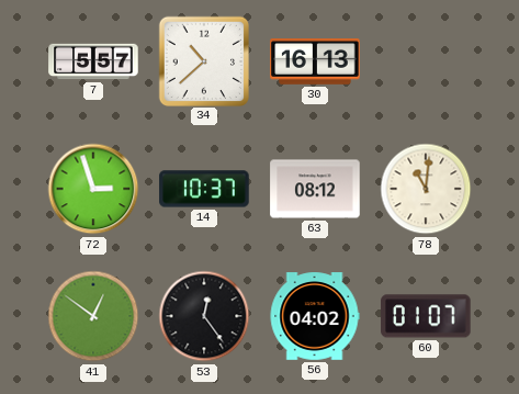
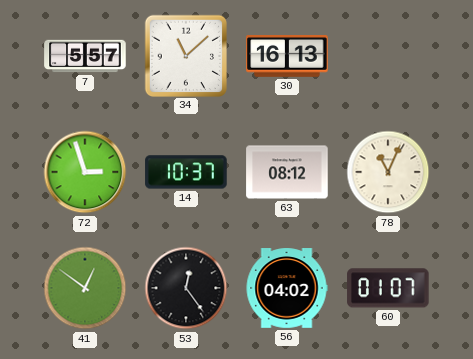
34: 10:38 -> 11:08
78: 11:01 -> 11:04
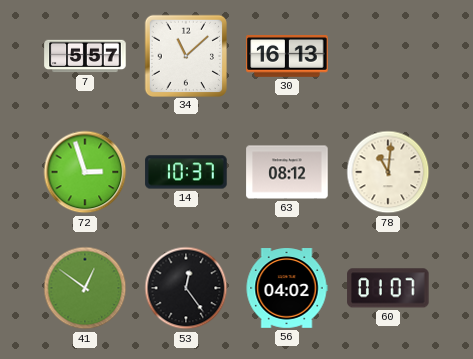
78: 11:04 -> 11:01
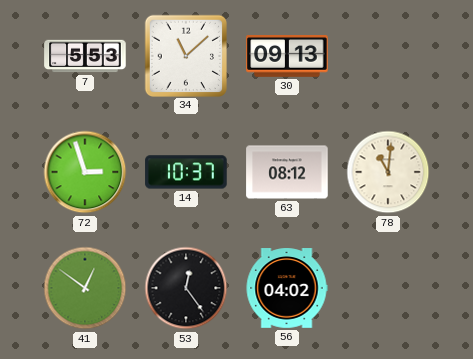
7: 5:57 -> 5:53
30: 16:13 -> 09:13
60: 01:07 -> none
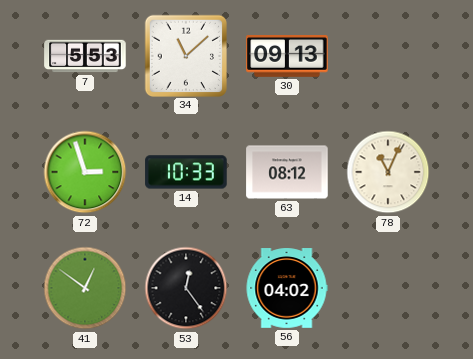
14: 10:37 -> 10:33
78: 11:01 -> 11:04
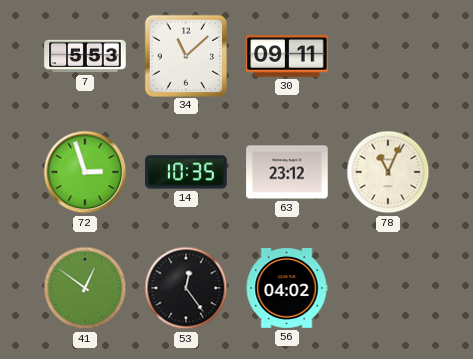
30: 09:13 -> 09:11
14: 10:33 -> 10:35
63: 08:12 -> 23:12
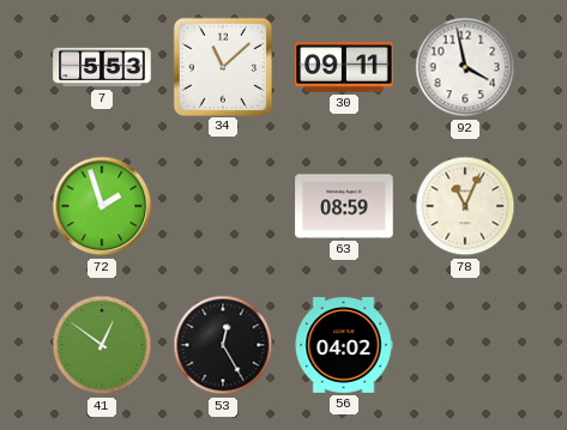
92: none -> 3:58
72: 2:57 -> 1:57
14: 10:35 -> none
63: 23:12 -> 08:59
53: 12:24 -> 12:25
